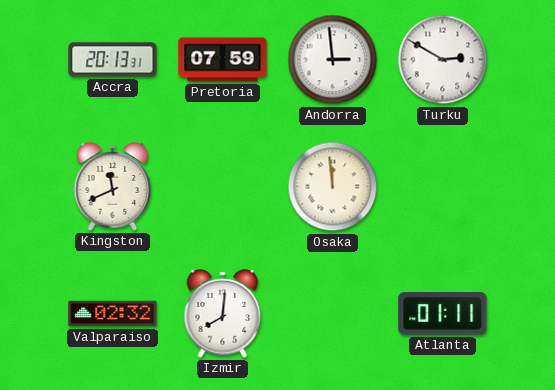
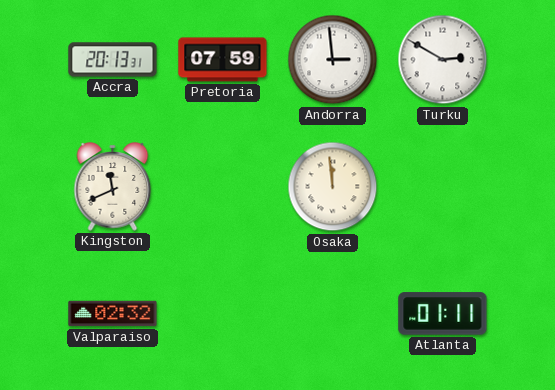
Izmir: 8:01 -> none
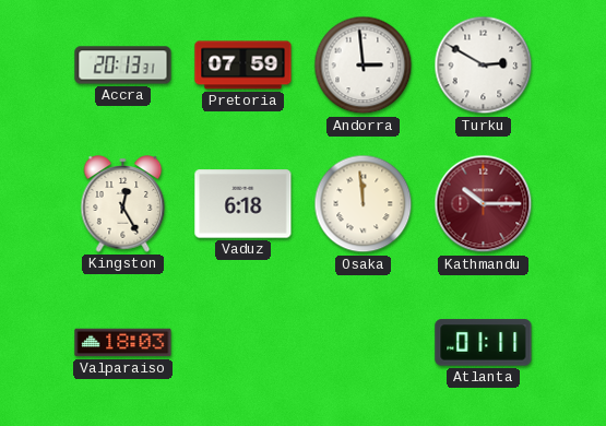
Kingston: 11:41 -> 12:25
Vaduz: none -> 6:18
Kathmandu: none -> 10:15
Valparaiso: 02:32 -> 18:03
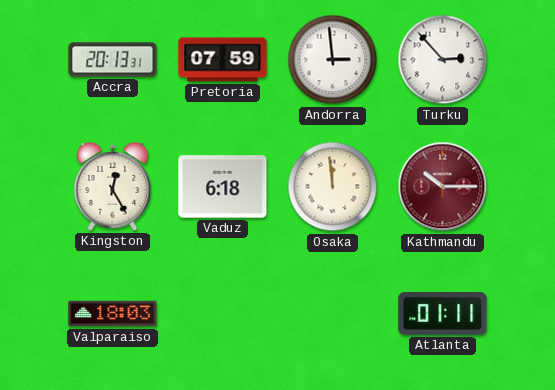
Turku: 2:50 -> 2:53
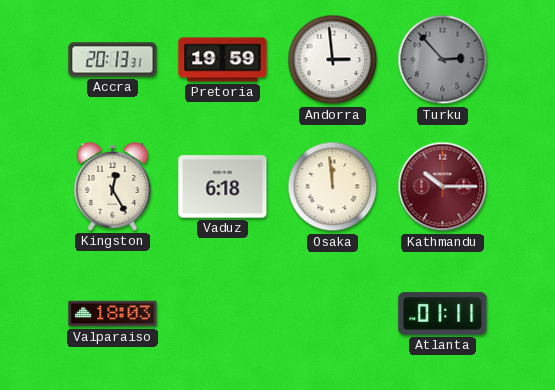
Pretoria: 07:59 -> 19:59
Turku dial: white -> grey
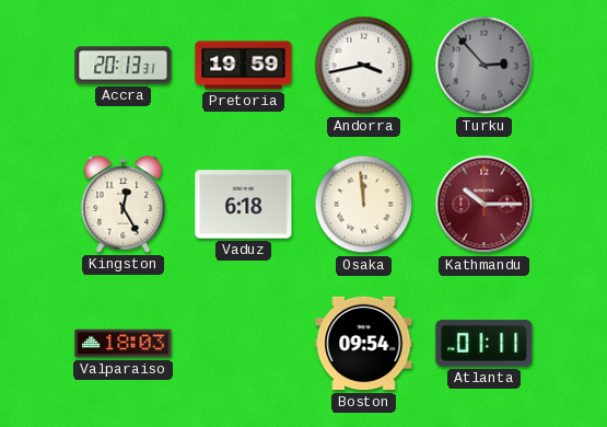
Andorra: 2:59 -> 3:43
Boston: none -> 09:54
